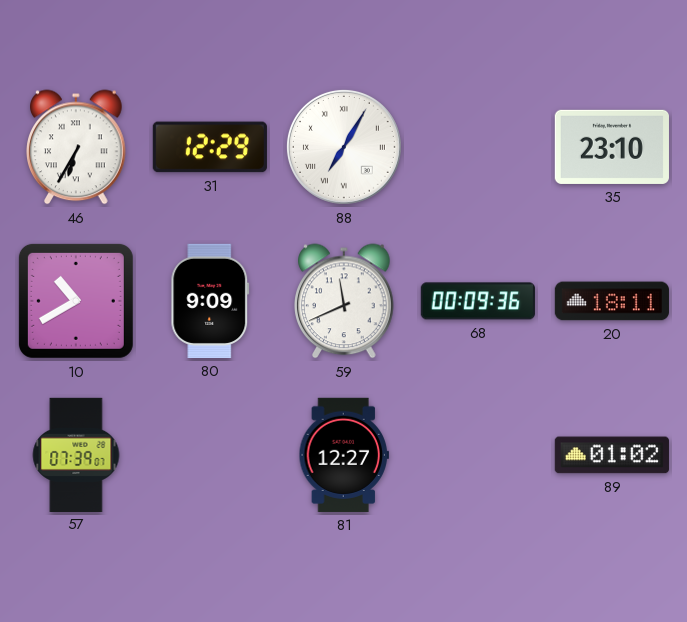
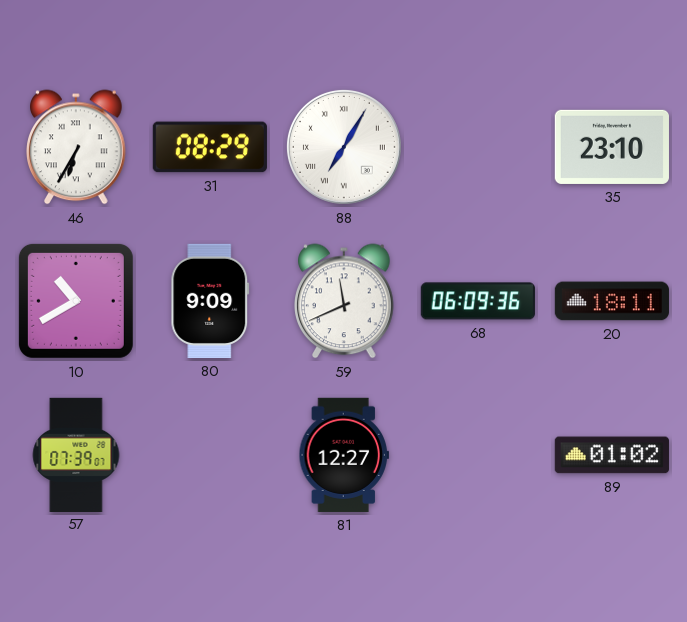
31: 12:29 -> 08:29
68: 00:09 -> 06:09
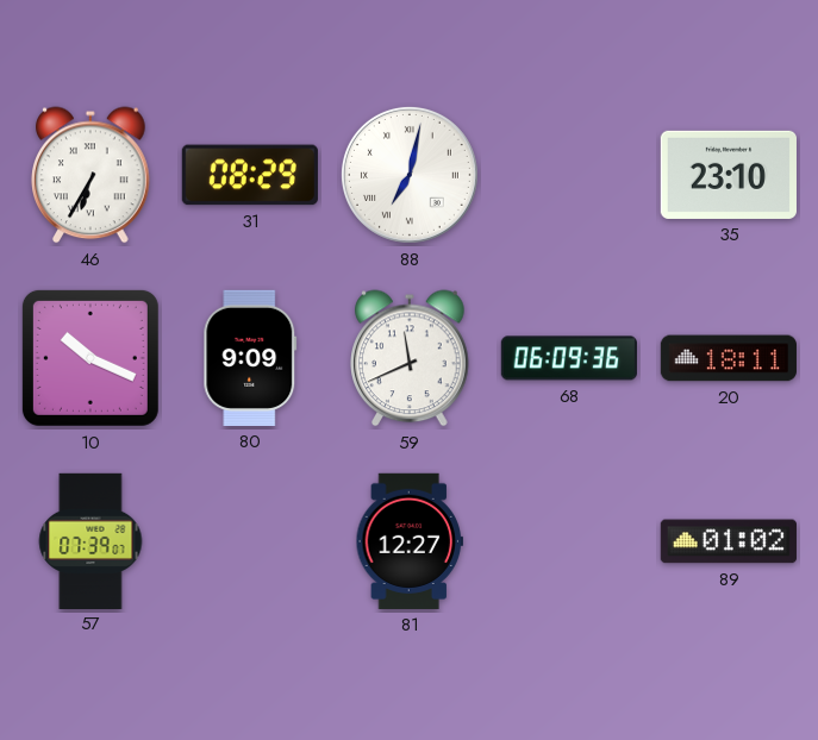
88: 7:05 -> 7:02
10: 10:40 -> 10:19
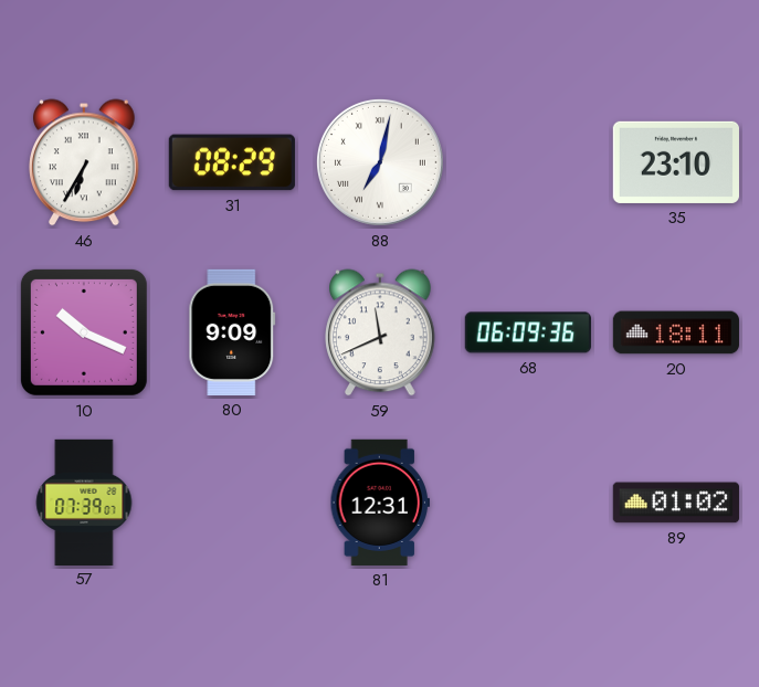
81: 12:27 -> 12:31
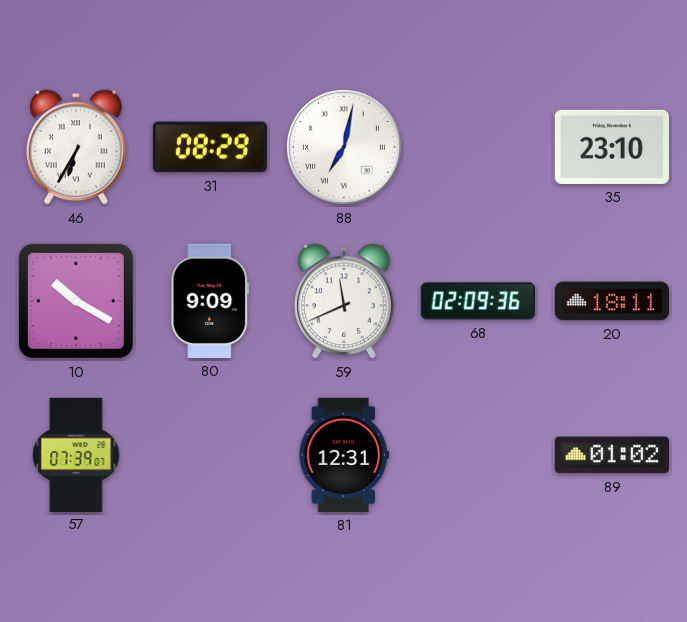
10: 10:19 -> 10:20
68: 06:09 -> 02:09
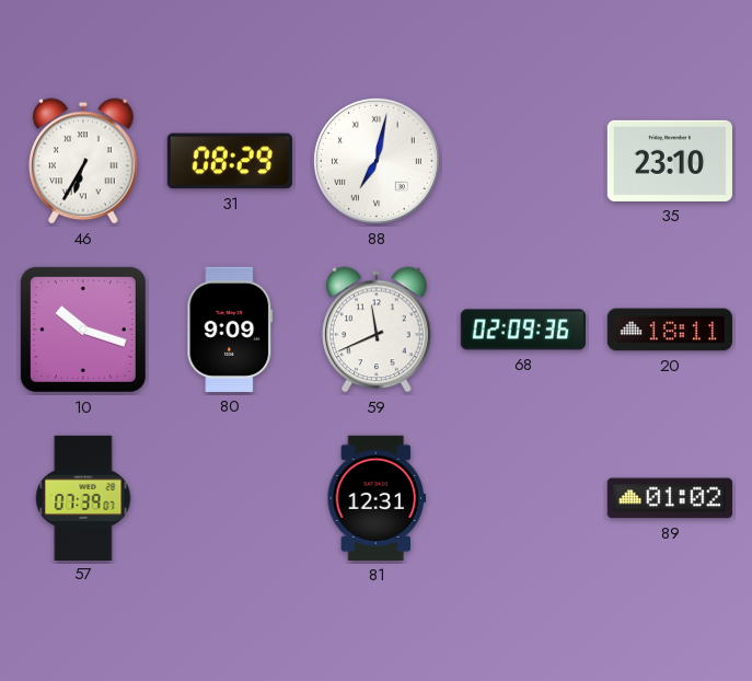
10: 10:20 -> 10:18
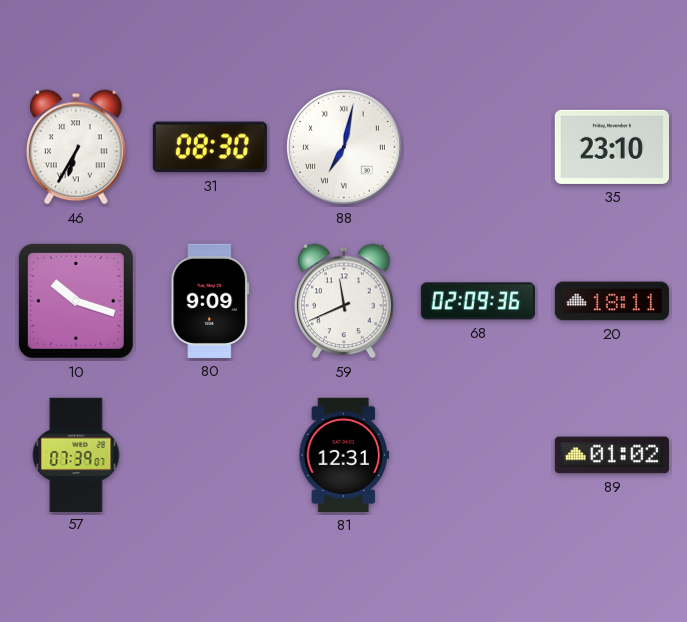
31: 08:29 -> 08:30
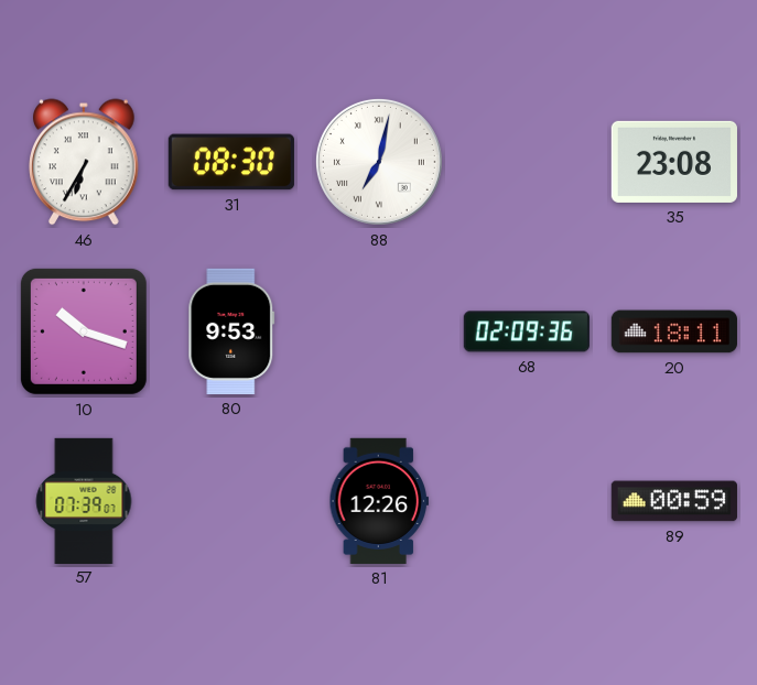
35: 23:10 -> 23:08
80: 9:09 -> 9:53
59: 11:41 -> none
81: 12:31 -> 12:26
89: 01:02 -> 00:59
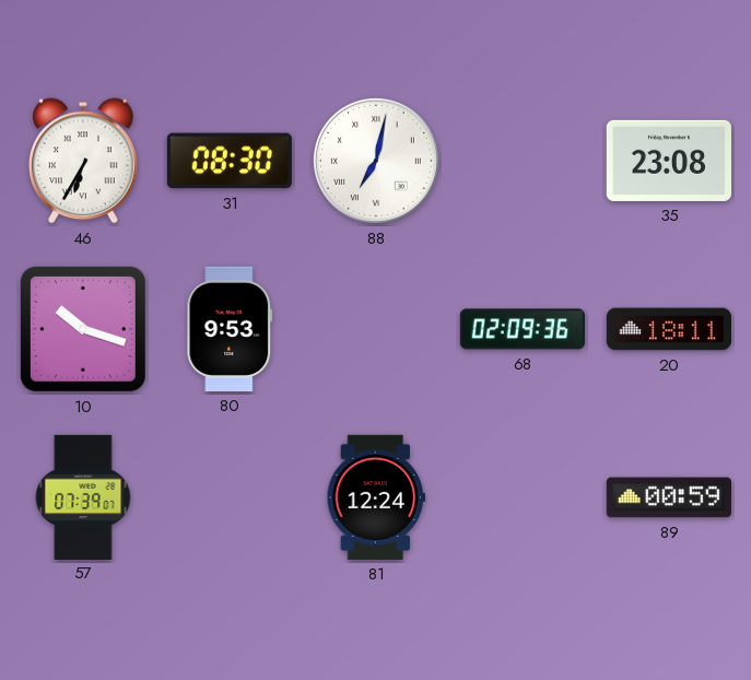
81: 12:26 -> 12:24
